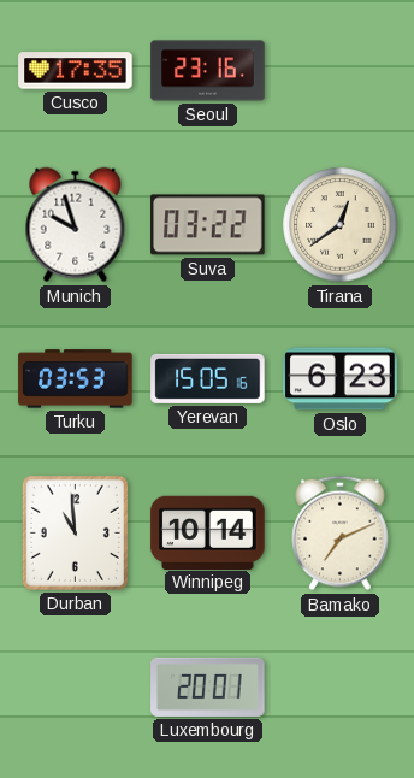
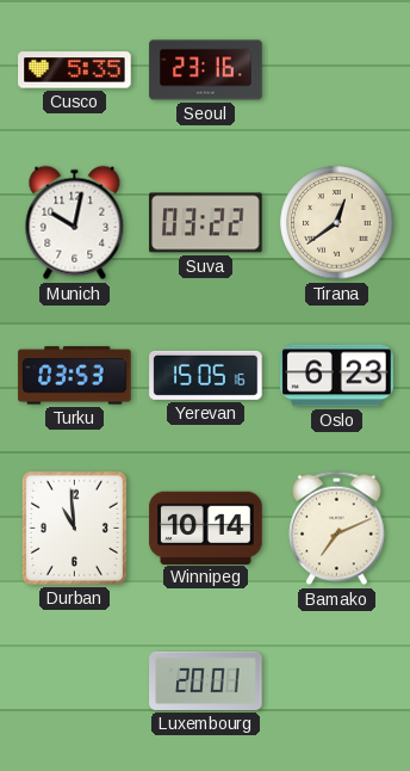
Cusco: 17:35 -> 5:35
Munich: 9:57 -> 10:02
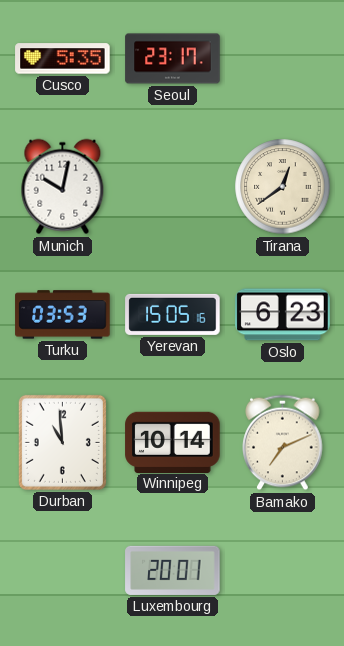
Seoul: 23:16 -> 23:17
Suva: 03:22 -> none
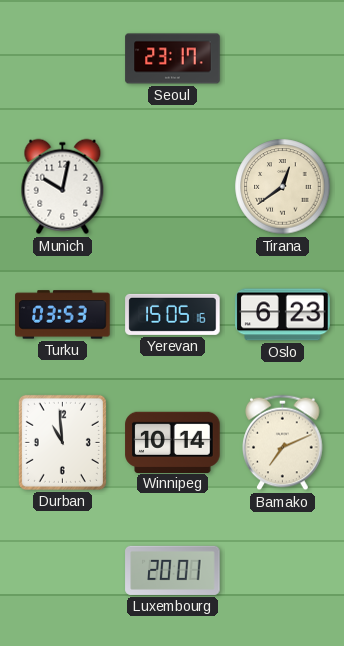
Cusco: 5:35 -> none
